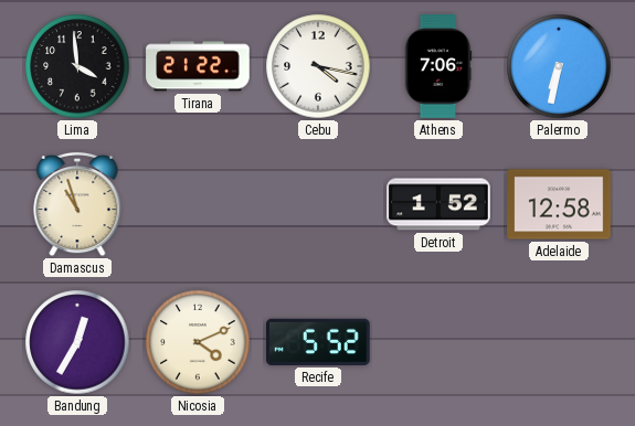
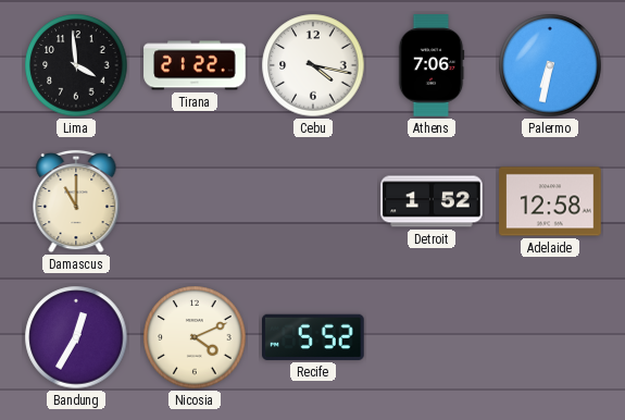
Damascus: 10:57 -> 11:00
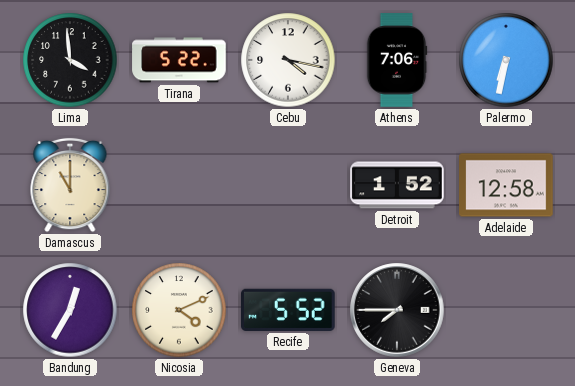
Tirana: 21:22 -> 5:22
Geneva: none -> 7:45
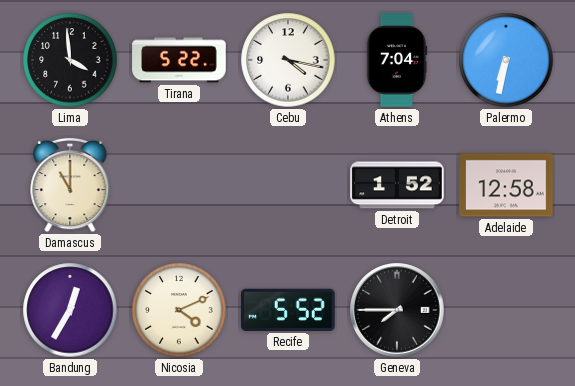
Athens: 7:06 -> 7:04
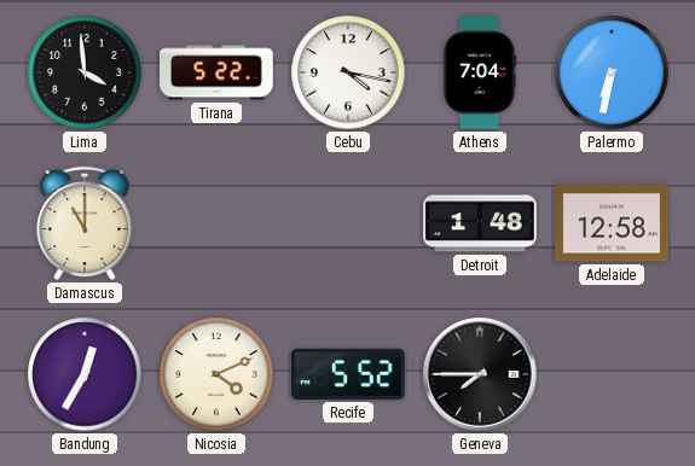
Detroit: 1:52 -> 1:48
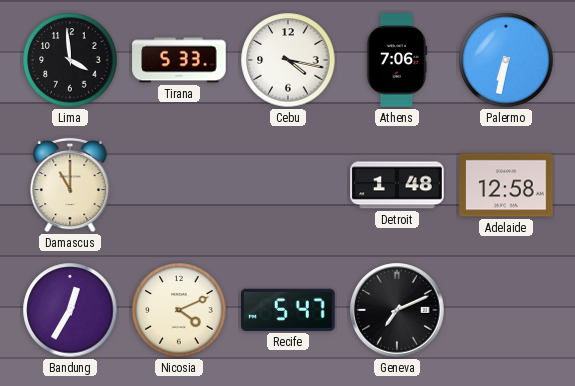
Tirana: 5:22 -> 5:33
Athens: 7:04 -> 7:06
Recife: 5:52 -> 5:47
Geneva: 7:45 -> 7:11
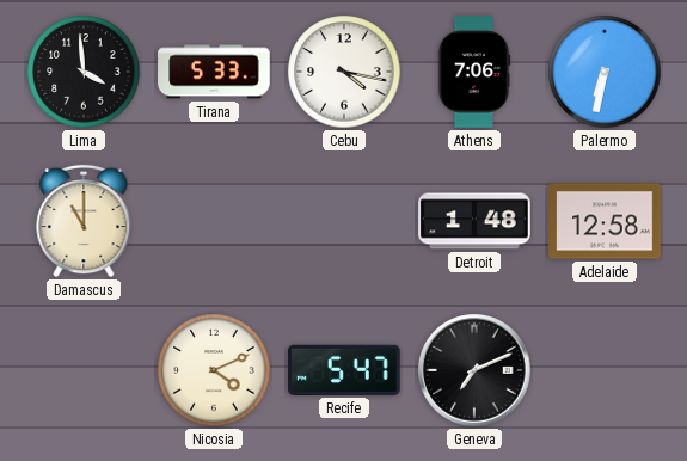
Bandung: 12:35 -> none
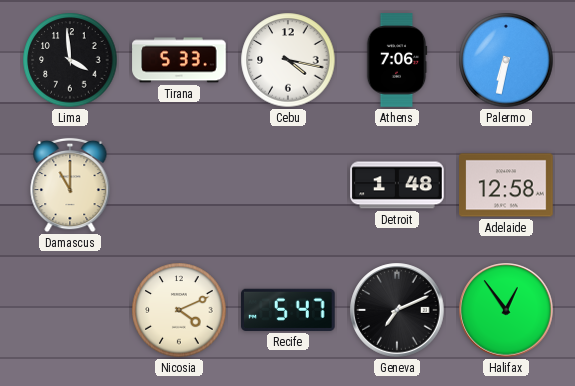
Halifax: none -> 12:54
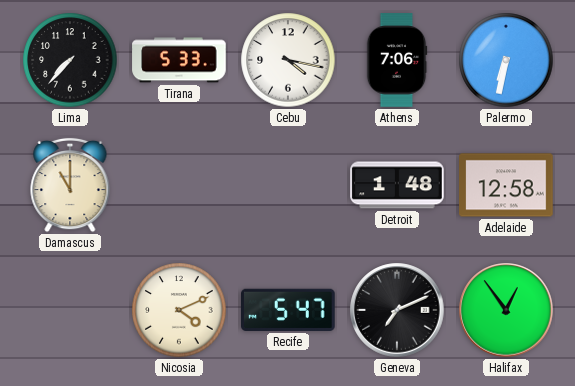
Lima: 3:59 -> 7:37
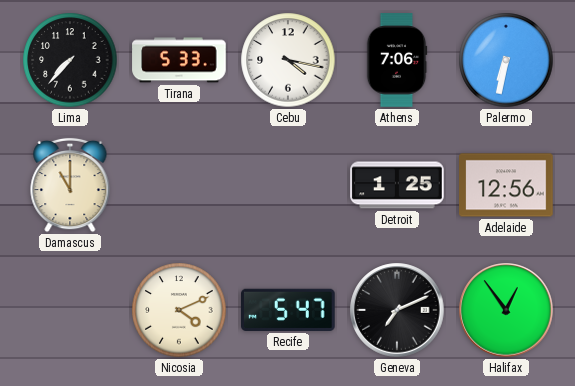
Detroit: 1:48 -> 1:25
Adelaide: 12:58 -> 12:56
